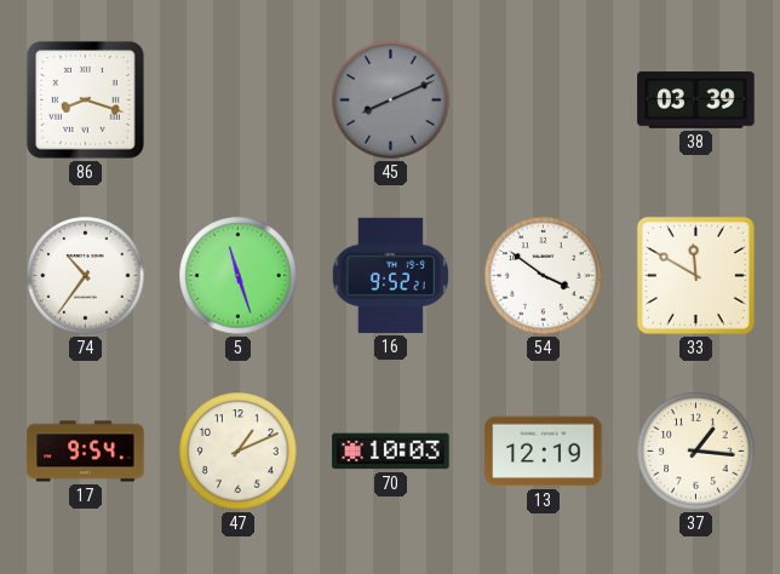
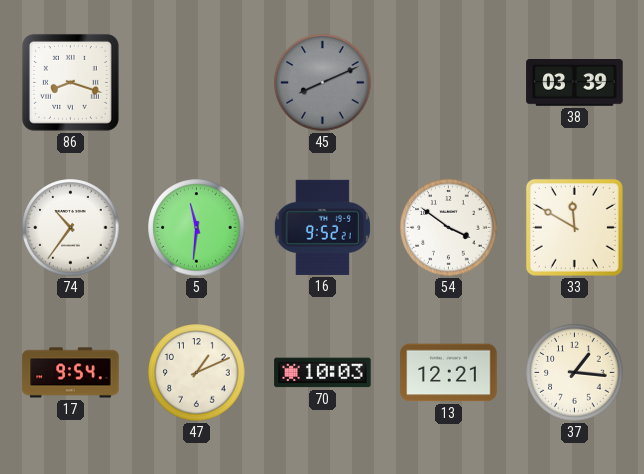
5: 11:27 -> 11:31
13: 12:19 -> 12:21
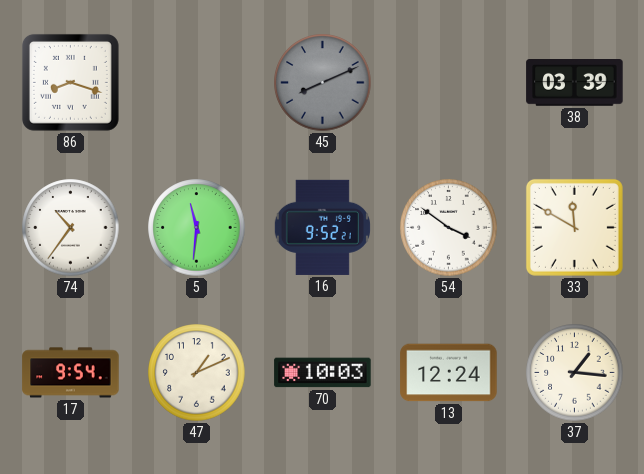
13: 12:21 -> 12:24
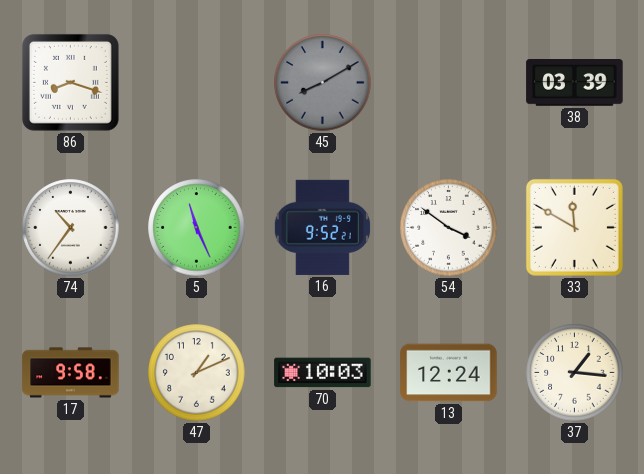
45: 8:11 -> 8:10
5: 11:31 -> 11:26
17: 9:54 -> 9:58
